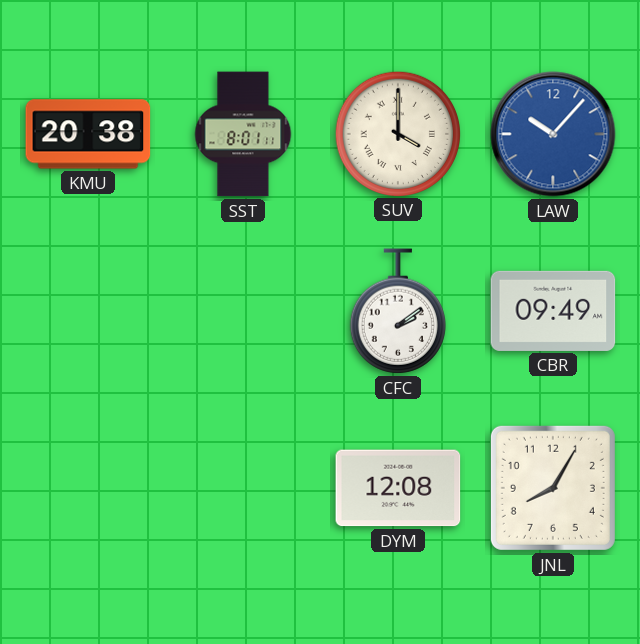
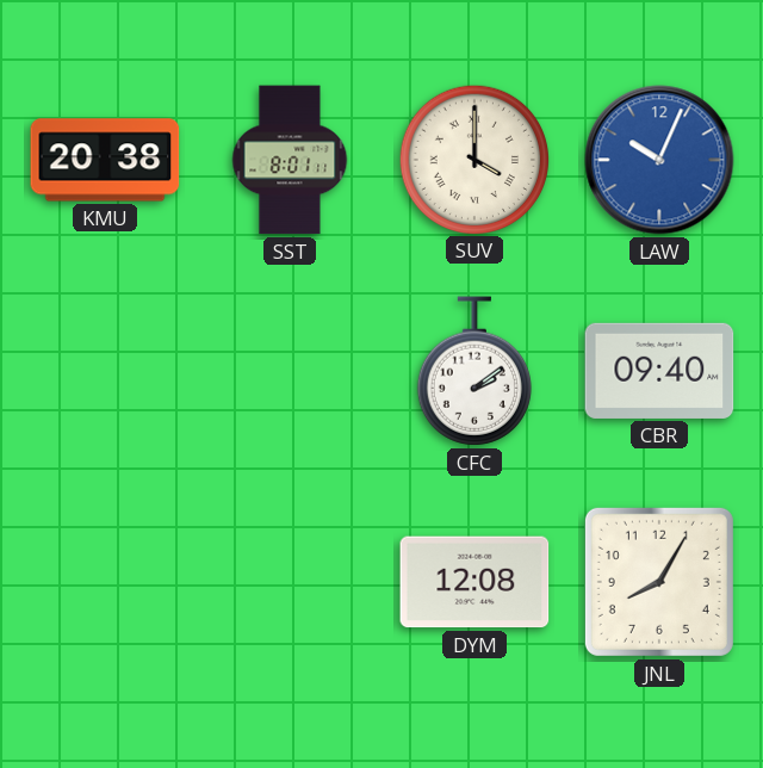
LAW: 10:07 -> 10:04
CBR: 09:49 -> 09:40
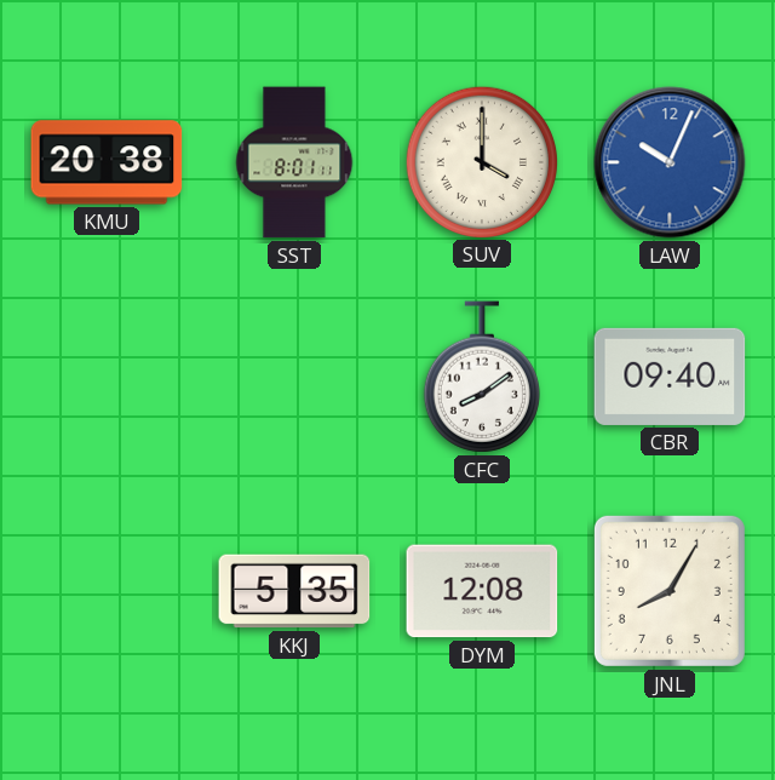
CFC: 2:09 -> 8:09
KKJ: none -> 5:35
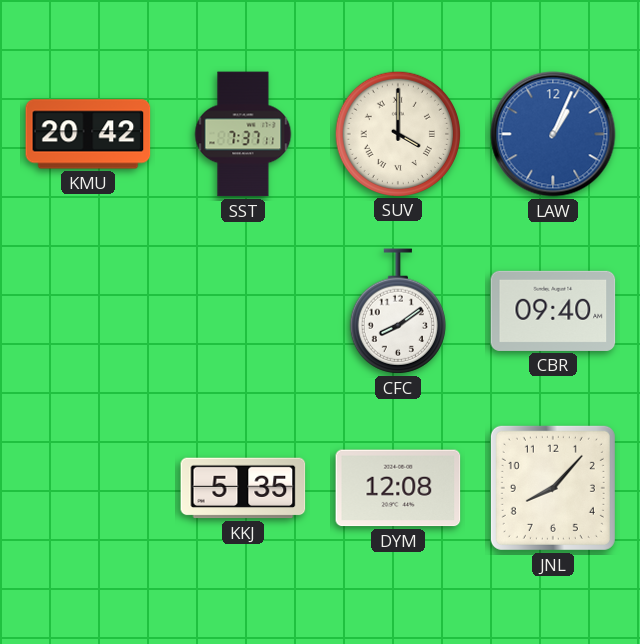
KMU: 20:38 -> 20:42
SST: 8:01 -> 7:37
LAW: 10:04 -> 1:04
JNL: 8:05 -> 8:07
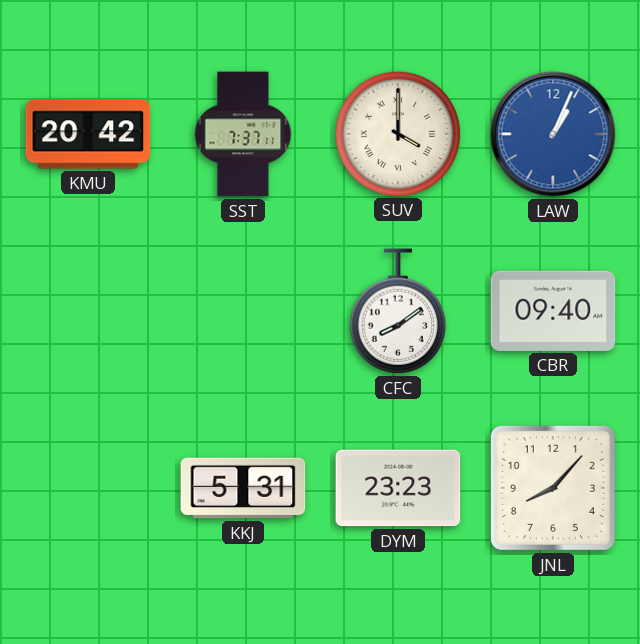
KKJ: 5:35 -> 5:31
DYM: 12:08 -> 23:23
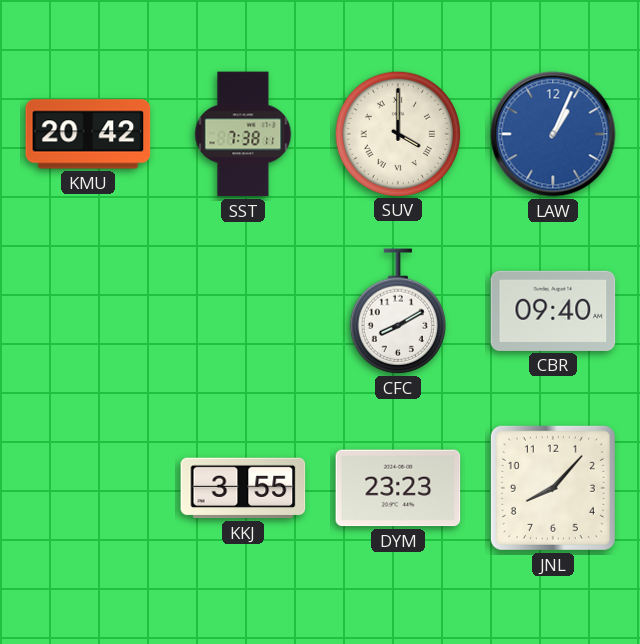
SST: 7:37 -> 7:38
CFC: 8:09 -> 8:10
KKJ: 5:31 -> 3:55
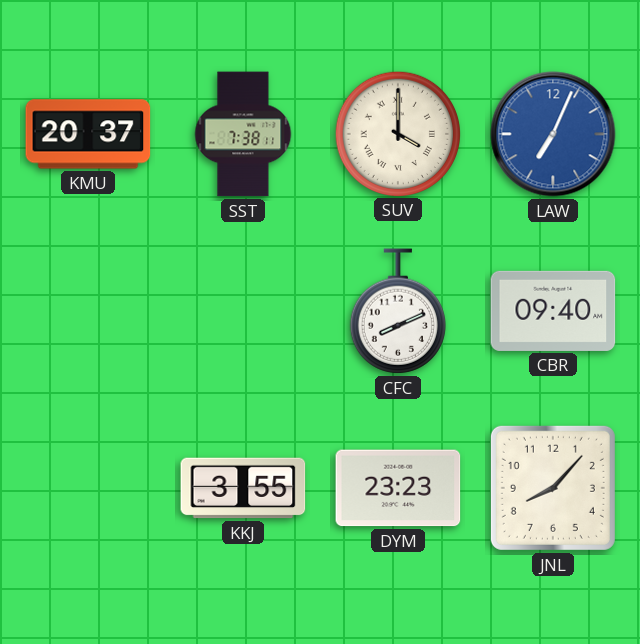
KMU: 20:42 -> 20:37
LAW: 1:04 -> 7:04
CFC: 8:10 -> 8:11
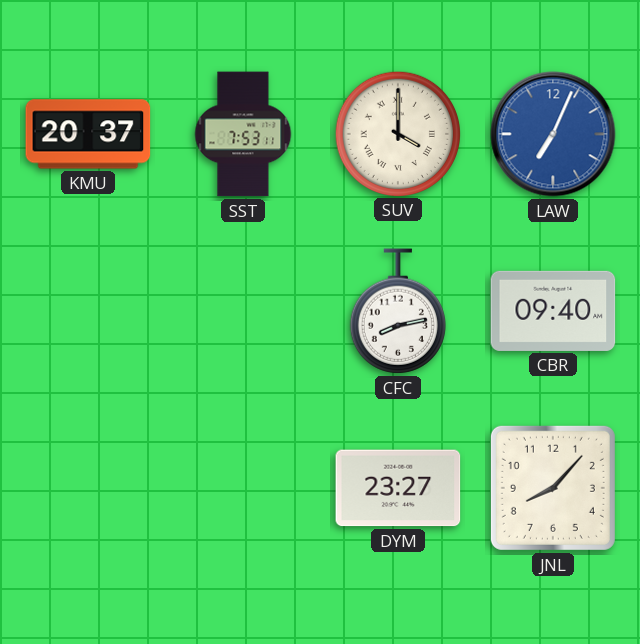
SST: 7:38 -> 7:53
CFC: 8:11 -> 8:13
KKJ: 3:55 -> none
DYM: 23:23 -> 23:27
